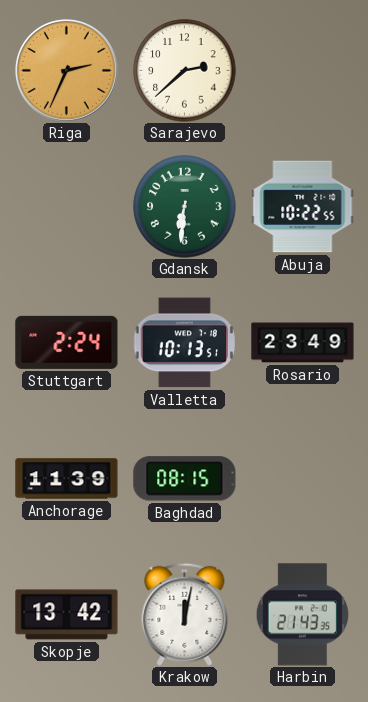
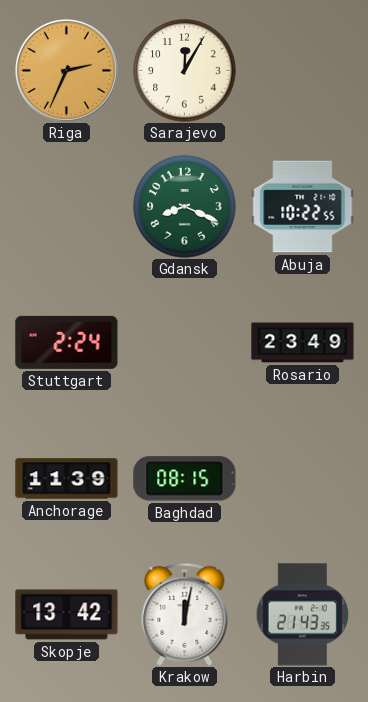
Sarajevo: 2:38 -> 12:05
Gdansk: 6:31 -> 8:19
Valletta: 10:13 -> none
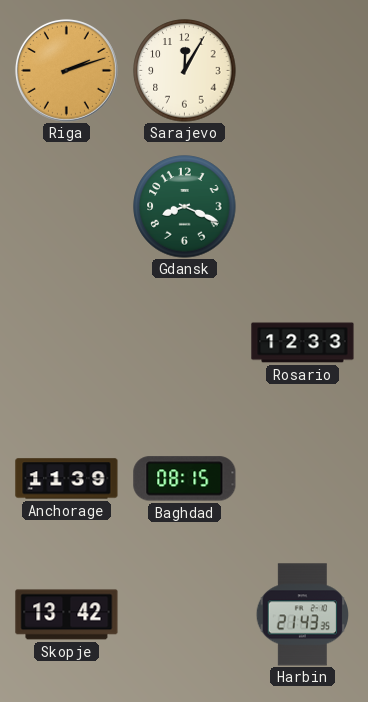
Riga: 2:34 -> 2:12
Abuja: 10:22 -> none
Stuttgart: 2:24 -> none
Rosario: 23:49 -> 12:33
Krakow: 12:02 -> none
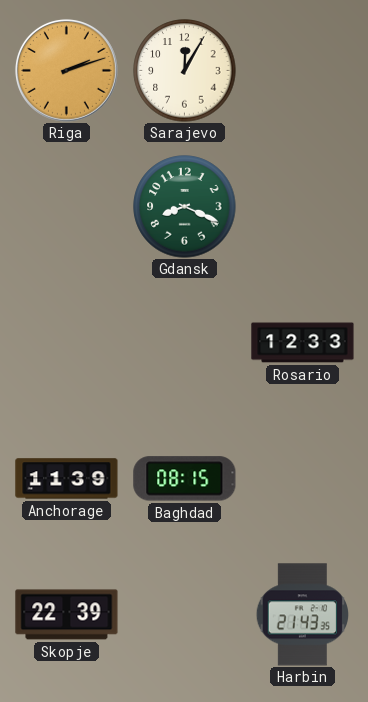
Skopje: 13:42 -> 22:39
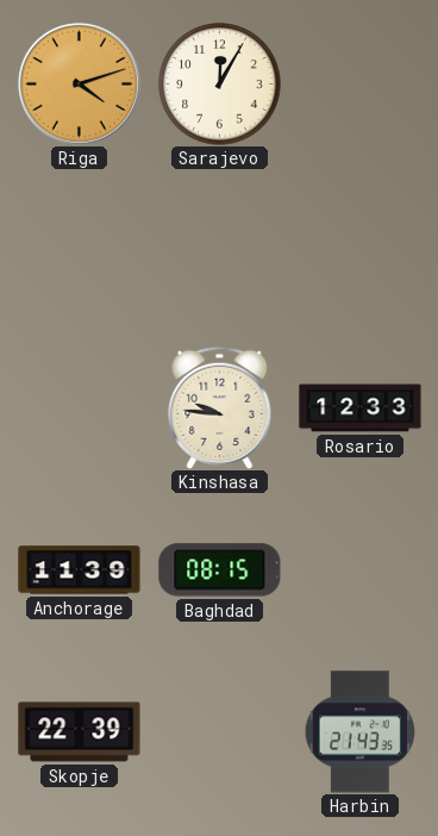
Riga: 2:12 -> 4:12
Gdansk: 8:19 -> none
Kinshasa: none -> 9:46
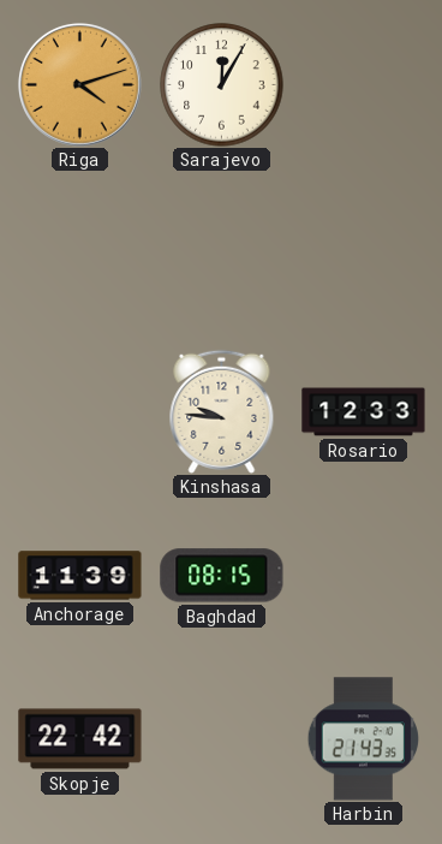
Skopje: 22:39 -> 22:42
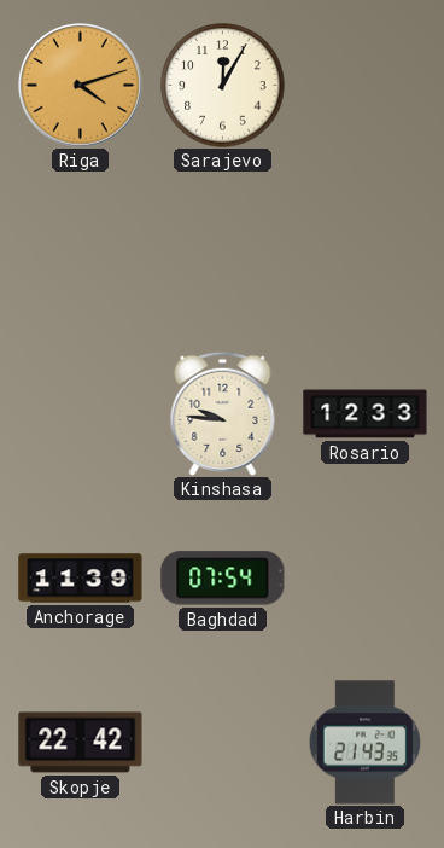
Baghdad: 08:15 -> 07:54
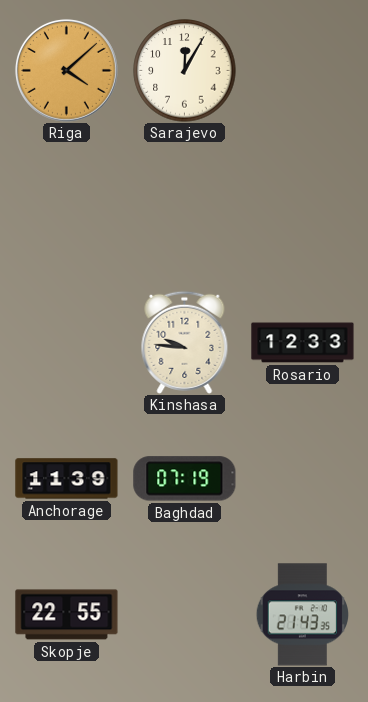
Riga: 4:12 -> 4:08
Baghdad: 07:54 -> 07:19
Skopje: 22:42 -> 22:55
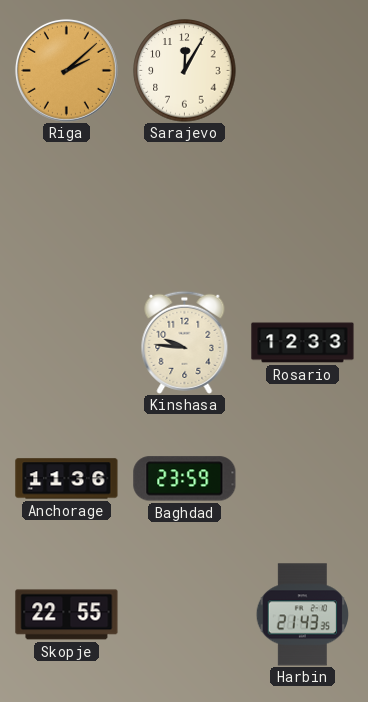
Riga: 4:08 -> 2:08
Anchorage: 11:39 -> 11:36
Baghdad: 07:19 -> 23:59
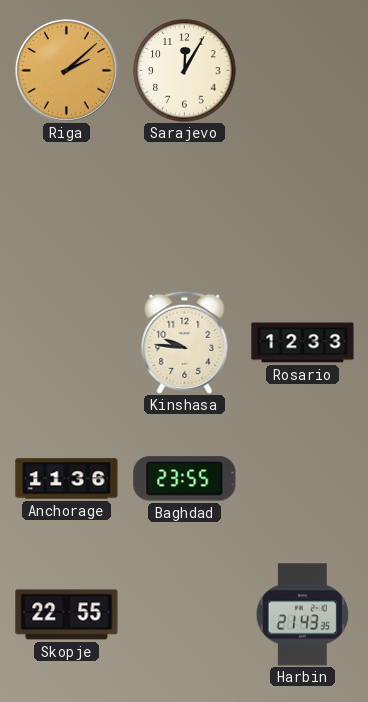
Baghdad: 23:59 -> 23:55
